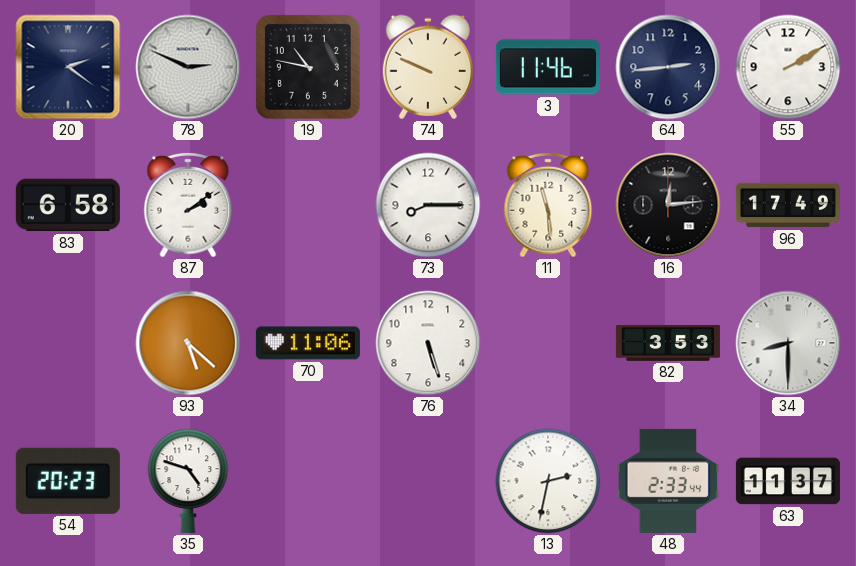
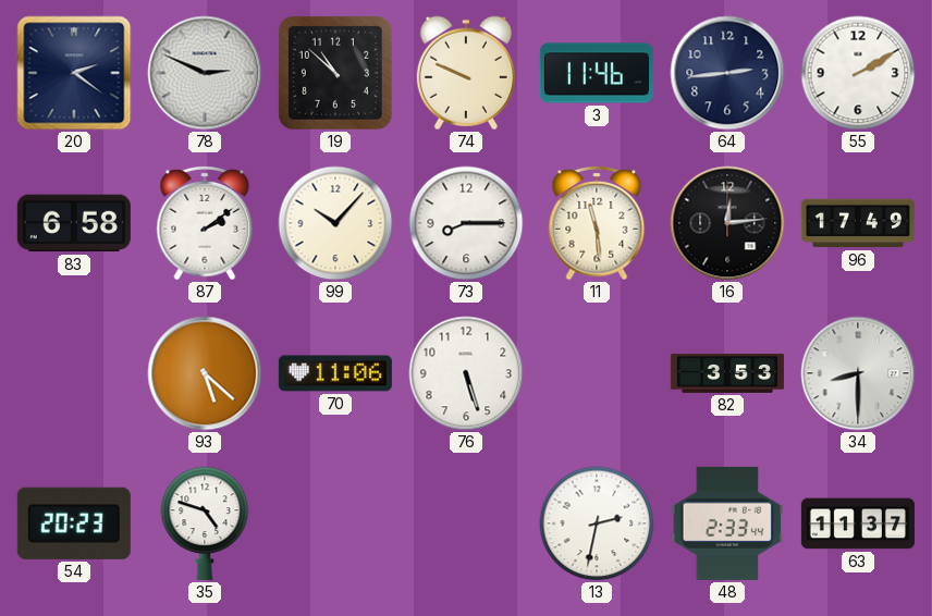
19: 10:47 -> 10:52
99: none -> 10:07
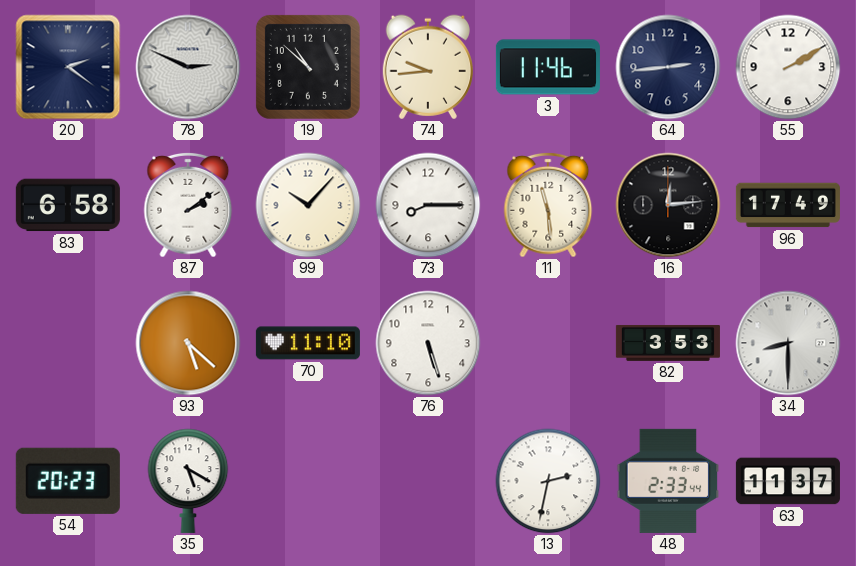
74: 9:49 -> 9:44
70: 11:06 -> 11:10
35: 4:48 -> 5:20
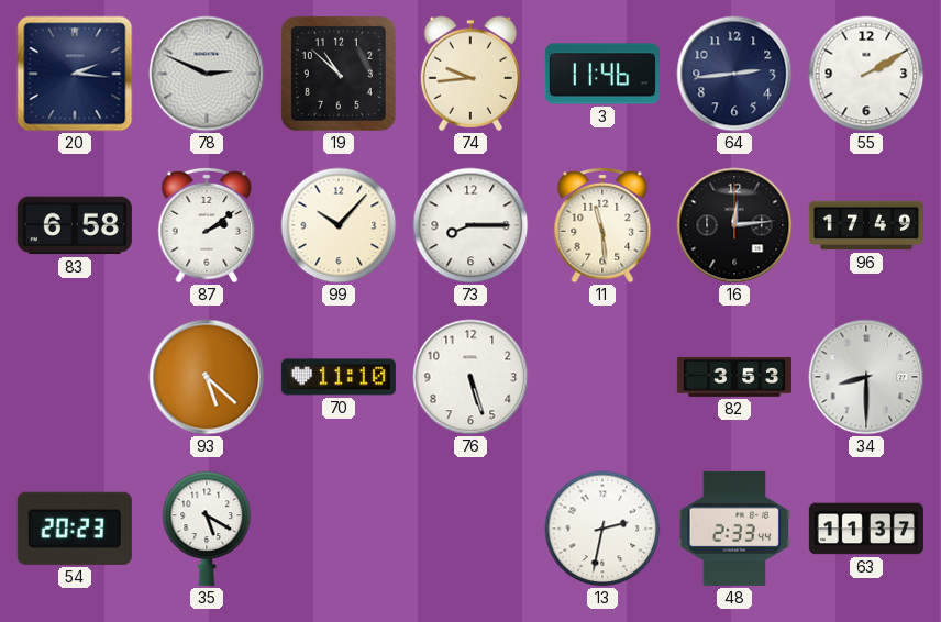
20: 2:21 -> 2:16
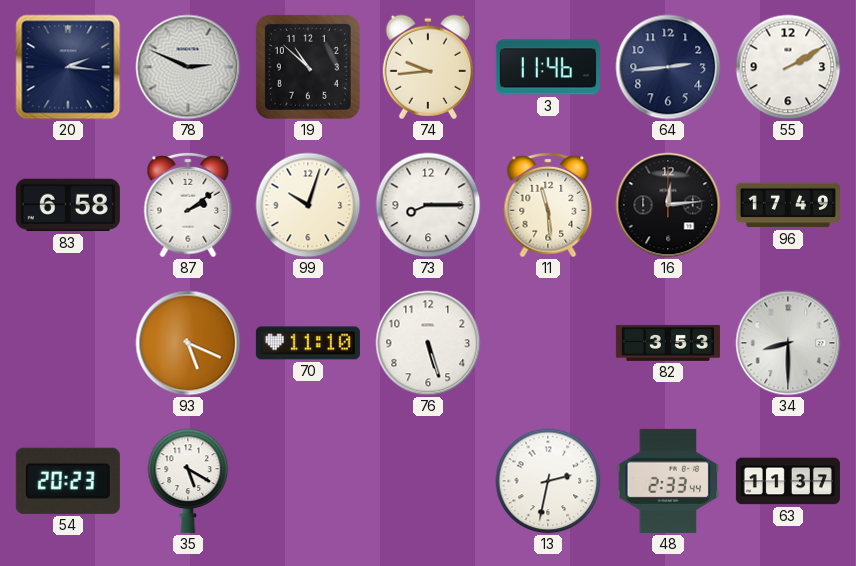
99: 10:07 -> 10:03
93: 5:22 -> 5:19
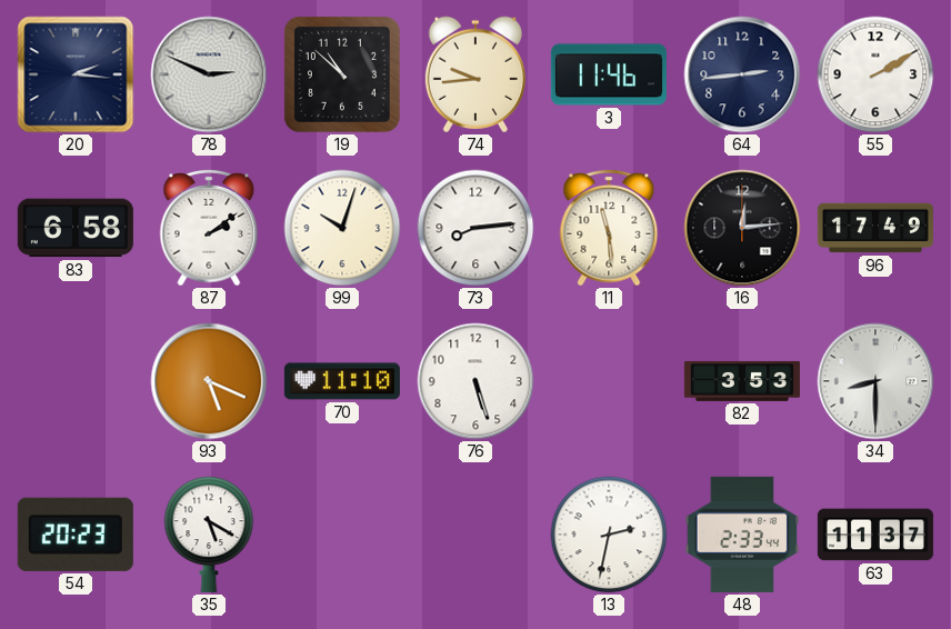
73: 8:15 -> 8:14
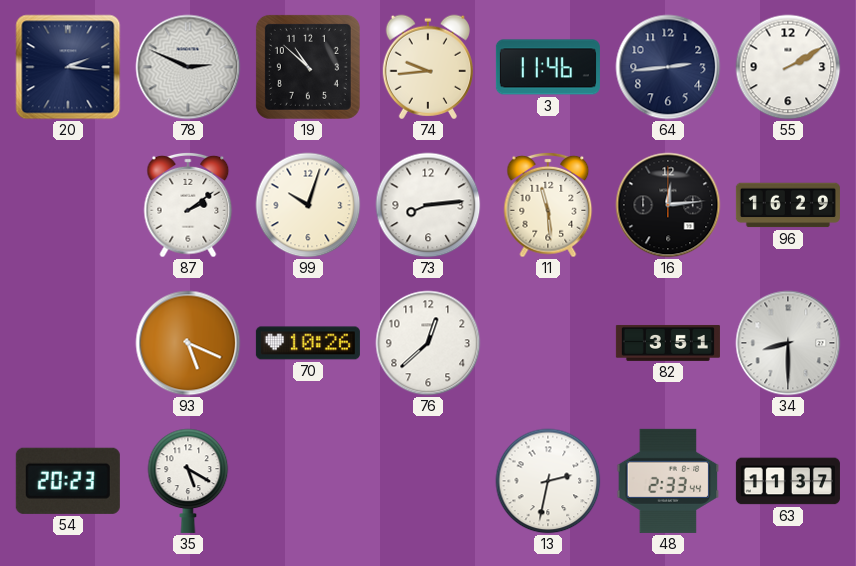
83: 6:58 -> none
96: 17:49 -> 16:29
70: 11:10 -> 10:26
76: 5:27 -> 12:38
82: 3:53 -> 3:51
